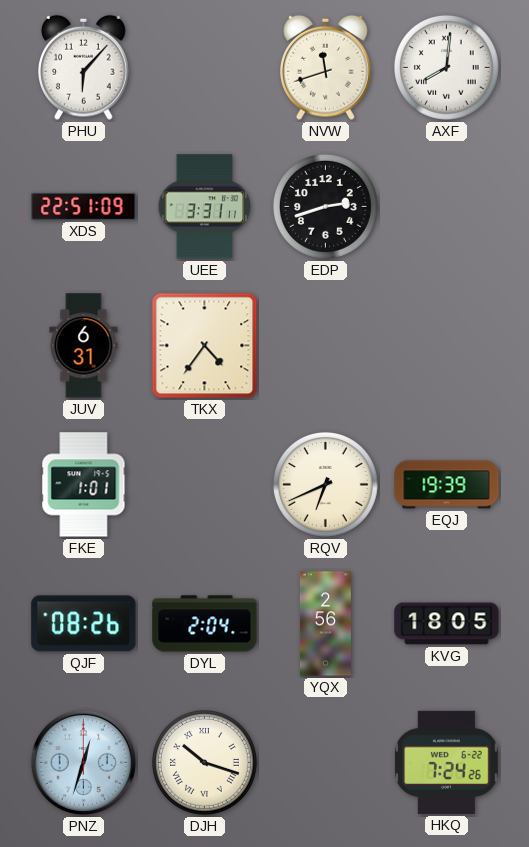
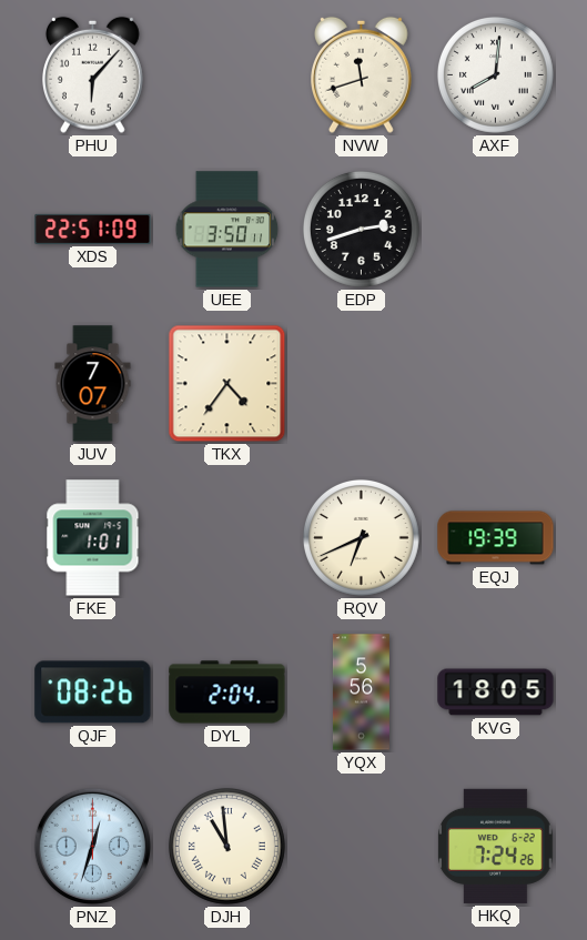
UEE: 3:31 -> 3:50
JUV: 6:31 -> 7:07
YQX: 2:56 -> 5:56
DJH: 10:18 -> 10:59
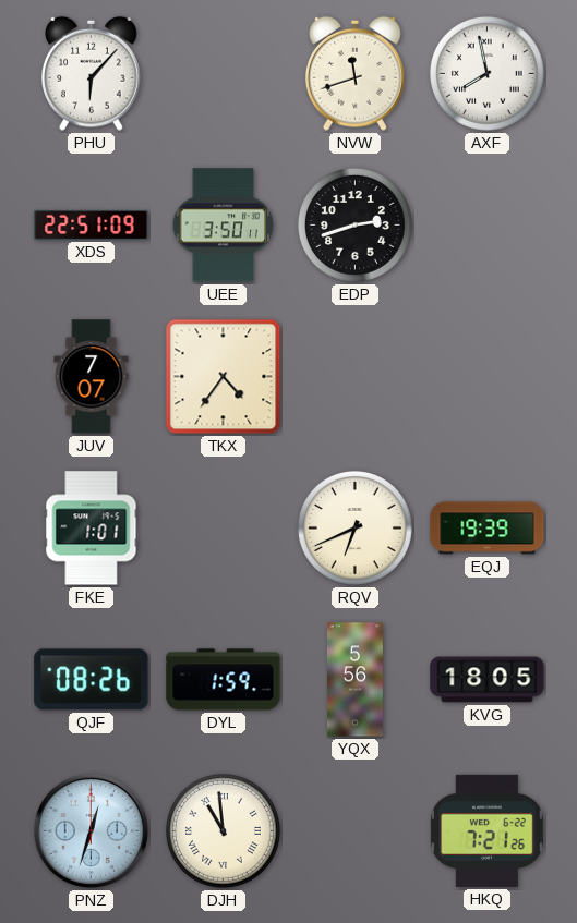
AXF: 8:01 -> 7:58
DYL: 2:04 -> 1:59
HKQ: 7:24 -> 7:21
